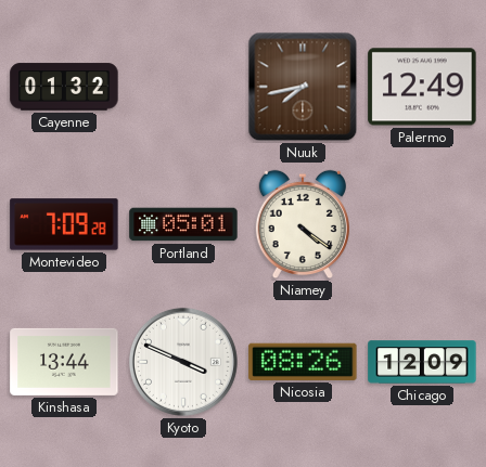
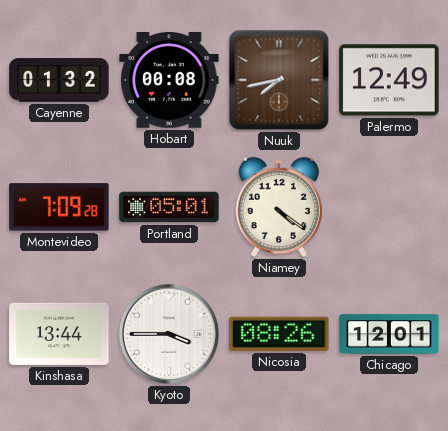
Hobart: none -> 00:08
Kyoto: 3:49 -> 3:45
Chicago: 12:09 -> 12:01
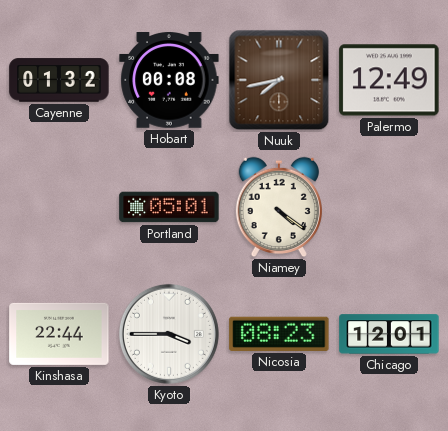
Montevideo: 7:09 -> none
Kinshasa: 13:44 -> 22:44
Nicosia: 08:26 -> 08:23
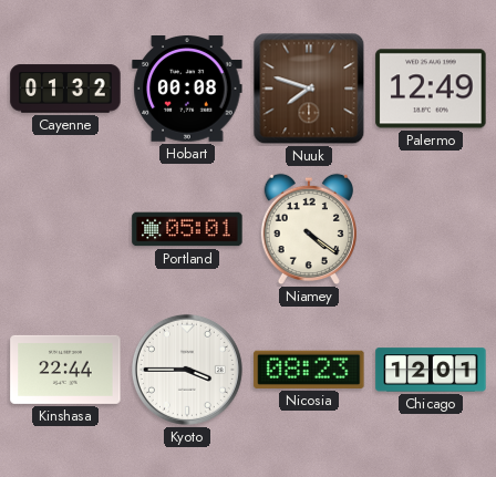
Nuuk: 7:43 -> 7:48
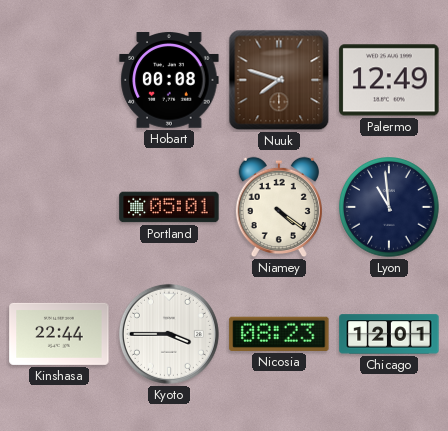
Cayenne: 01:32 -> none
Lyon: none -> 10:59
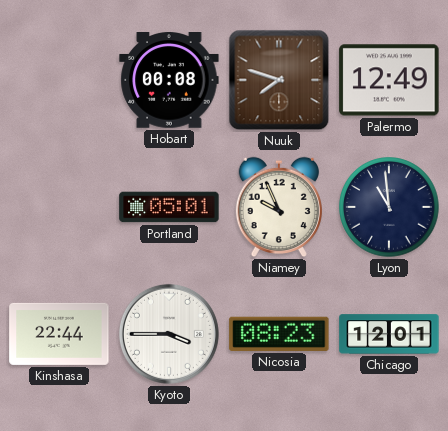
Niamey: 4:21 -> 9:56
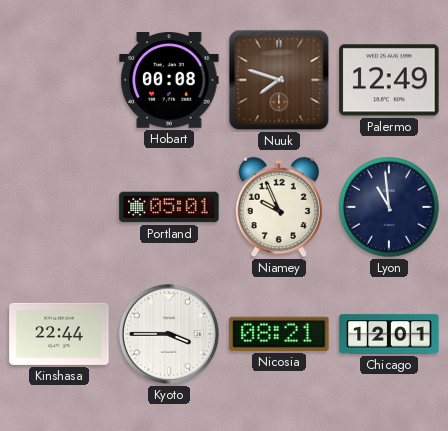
Nicosia: 08:23 -> 08:21
